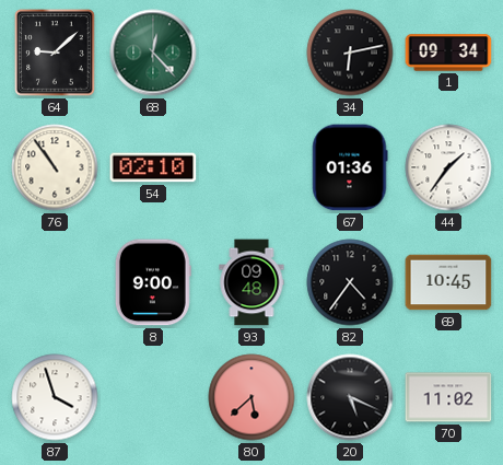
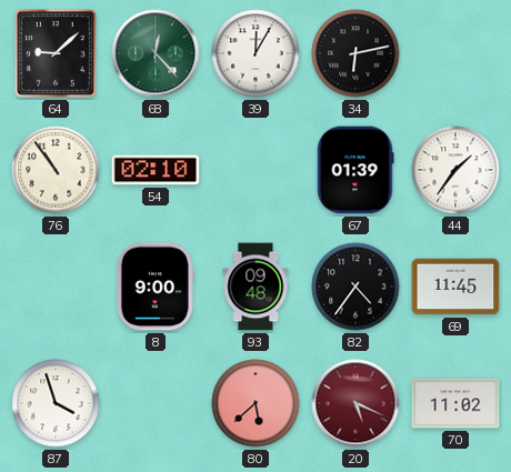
39: none -> 12:05
1: 09:34 -> none
67: 01:36 -> 01:39
69: 10:45 -> 11:45
20 dial: black -> burgundy
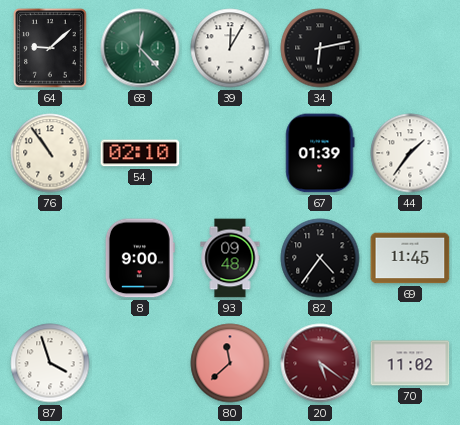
80: 5:38 -> 11:38
20: 5:19 -> 5:21
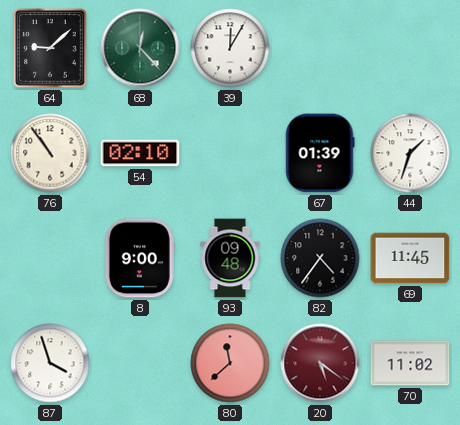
34: 6:13 -> none
44: 1:36 -> 1:33
